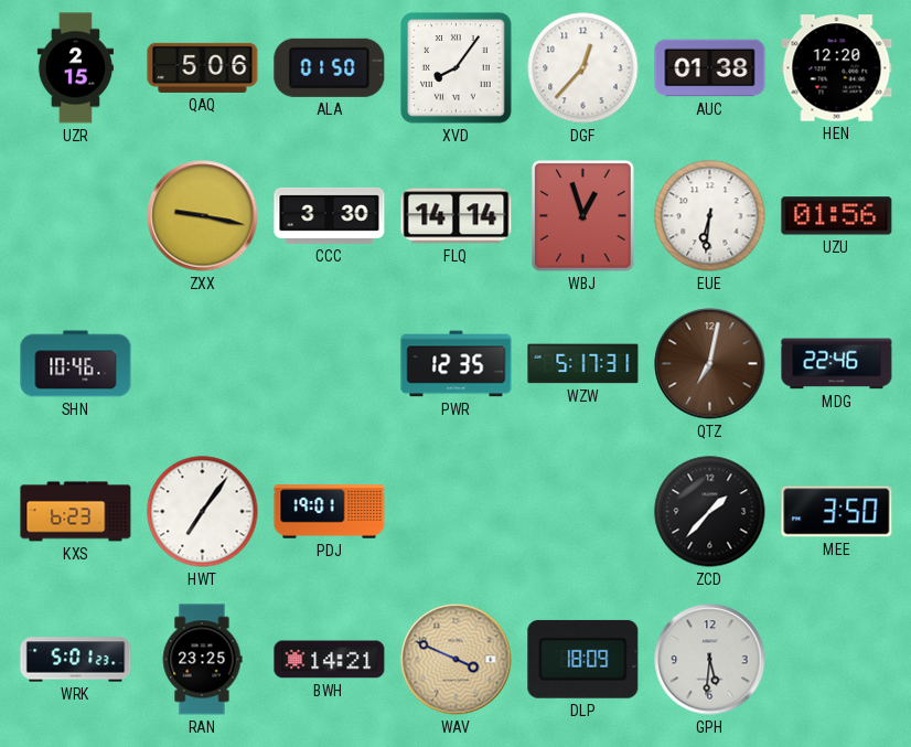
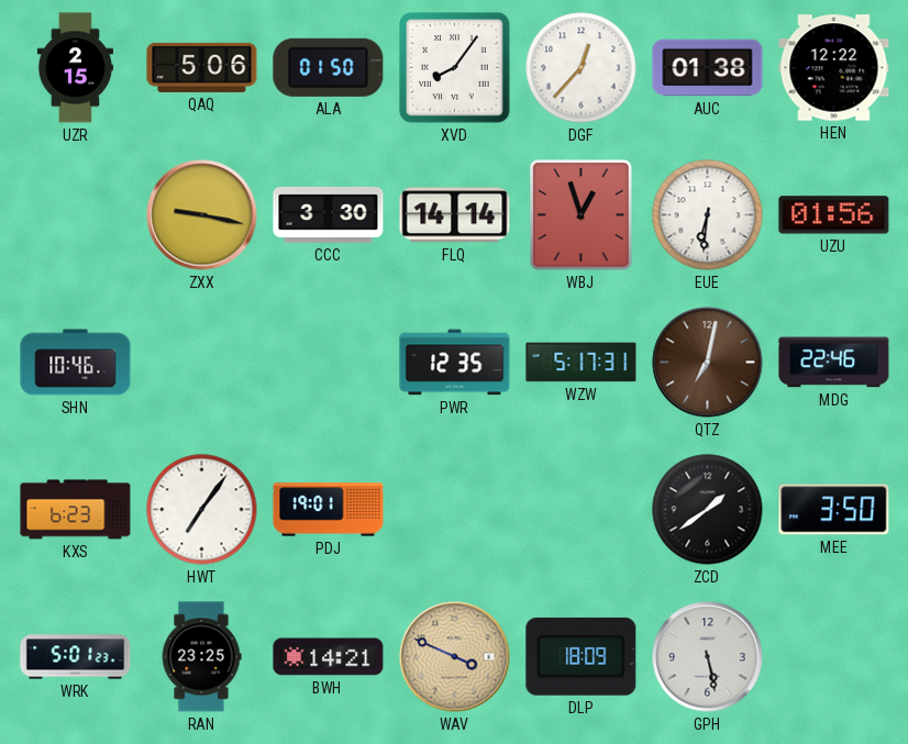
HEN: 12:20 -> 12:22
ZCD: 1:37 -> 1:39
GPH: 5:31 -> 5:28
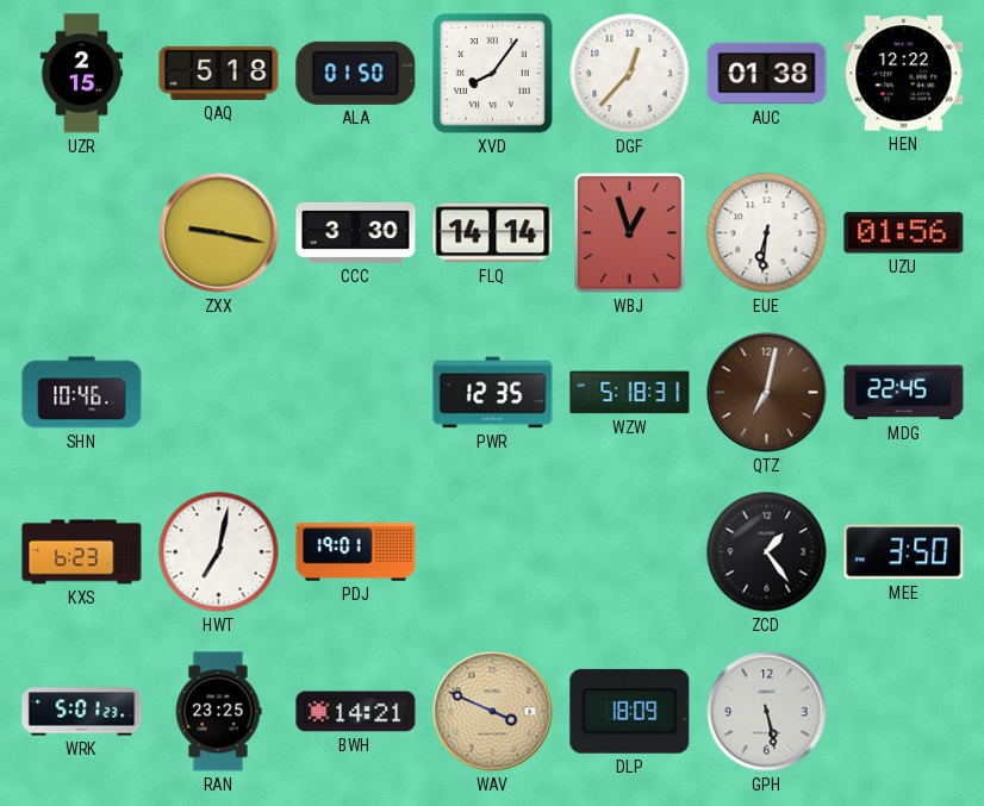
QAQ: 5:06 -> 5:18
WZW: 5:17 -> 5:18
MDG: 22:46 -> 22:45
HWT: 7:06 -> 7:02
ZCD: 1:39 -> 1:24
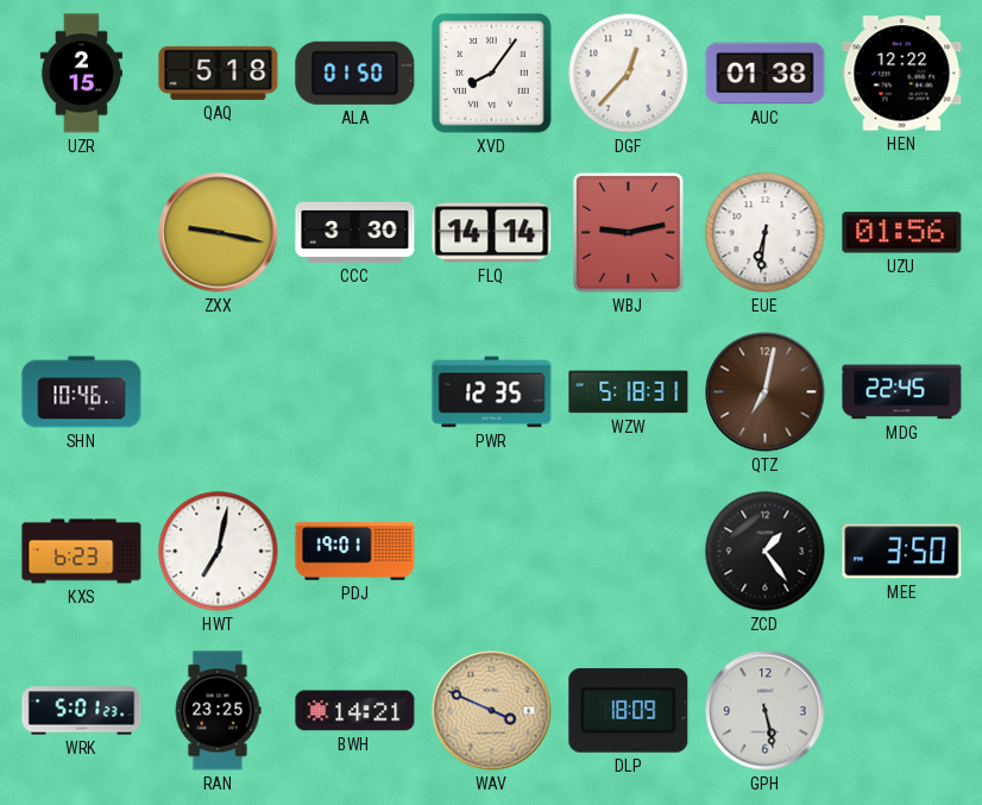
WBJ: 12:57 -> 9:13
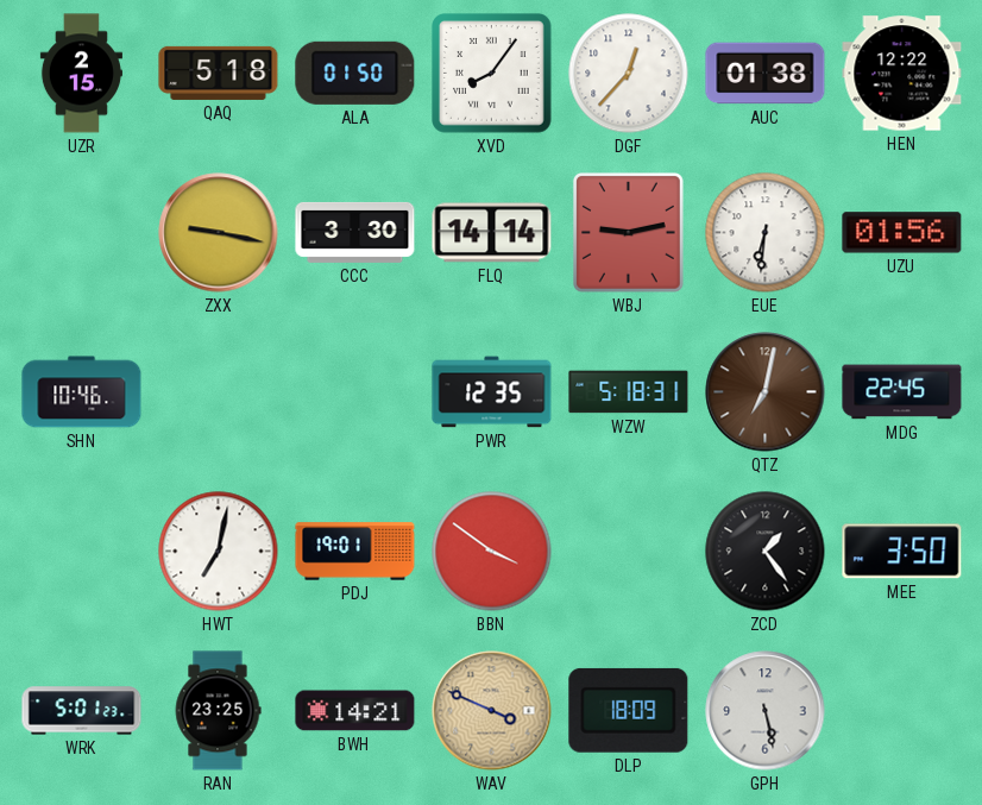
KXS: 6:23 -> none
BBN: none -> 3:51
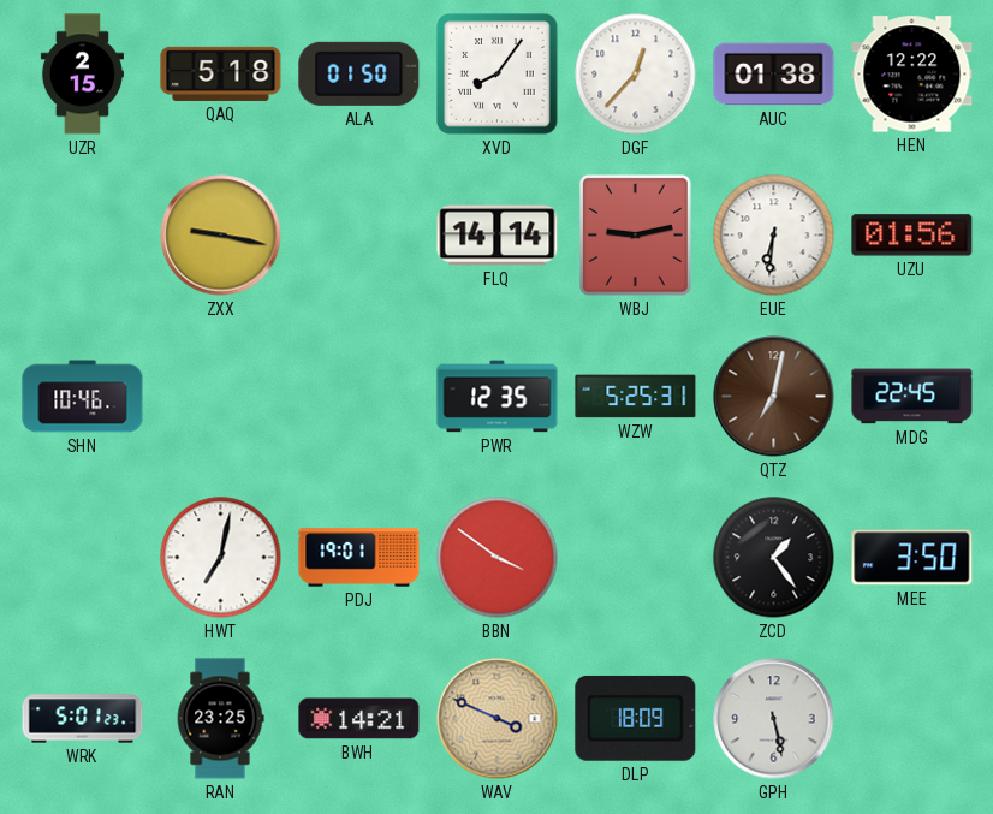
CCC: 3:30 -> none
WZW: 5:18 -> 5:25
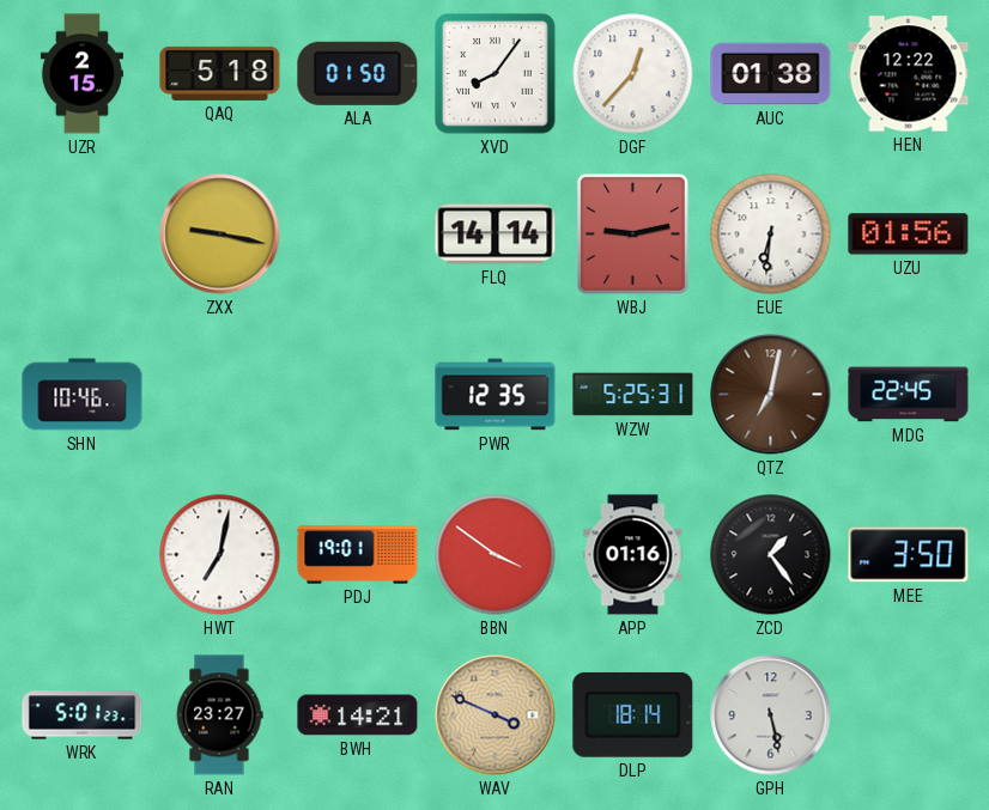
APP: none -> 01:16
RAN: 23:25 -> 23:27
DLP: 18:09 -> 18:14
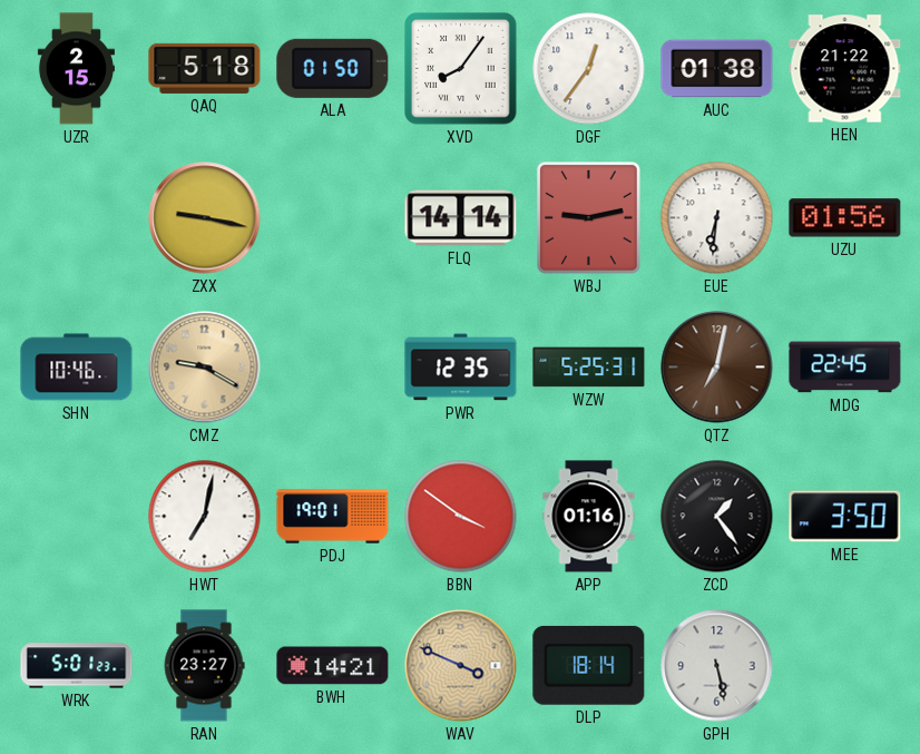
DGF: 12:37 -> 12:36
HEN: 12:22 -> 21:22
CMZ: none -> 9:20
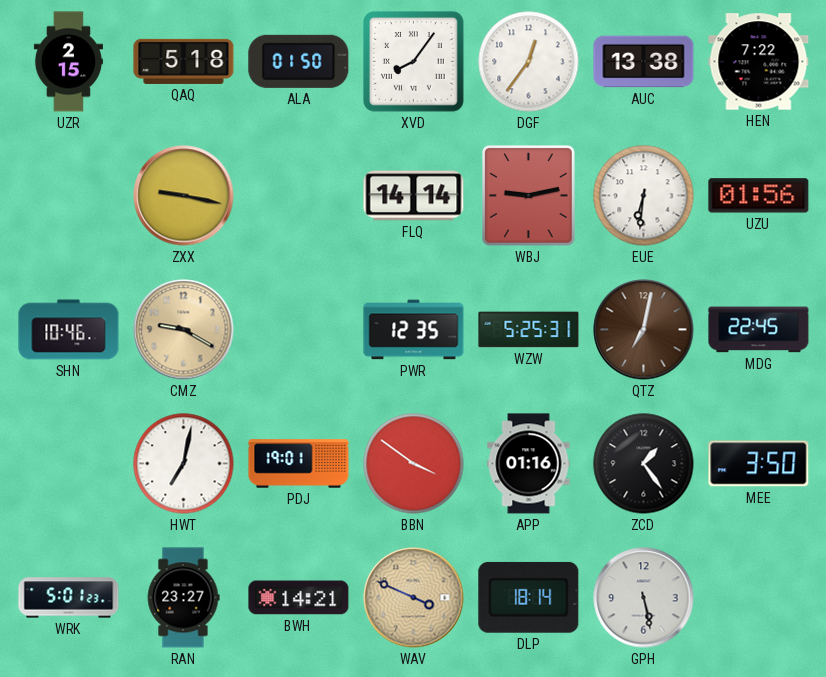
AUC: 01:38 -> 13:38
HEN: 21:22 -> 7:22
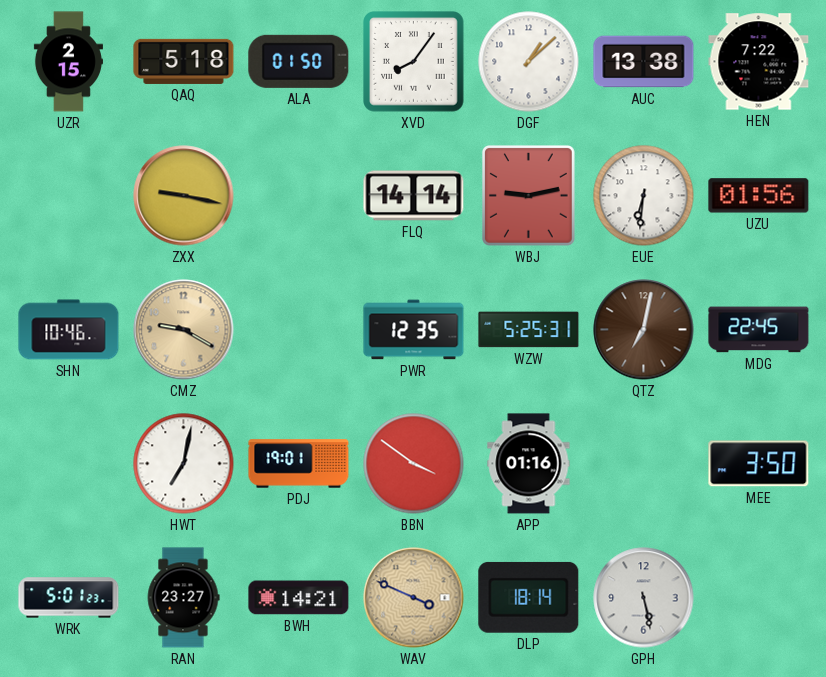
DGF: 12:36 -> 1:08
ZCD: 1:24 -> none
